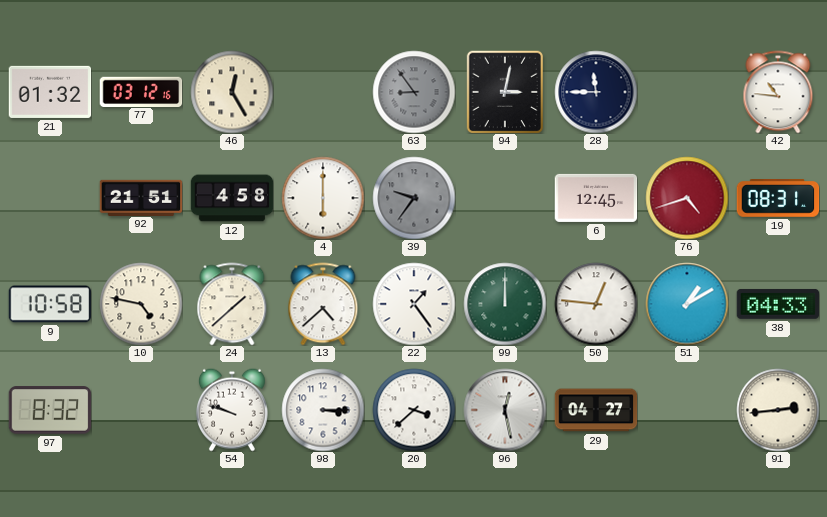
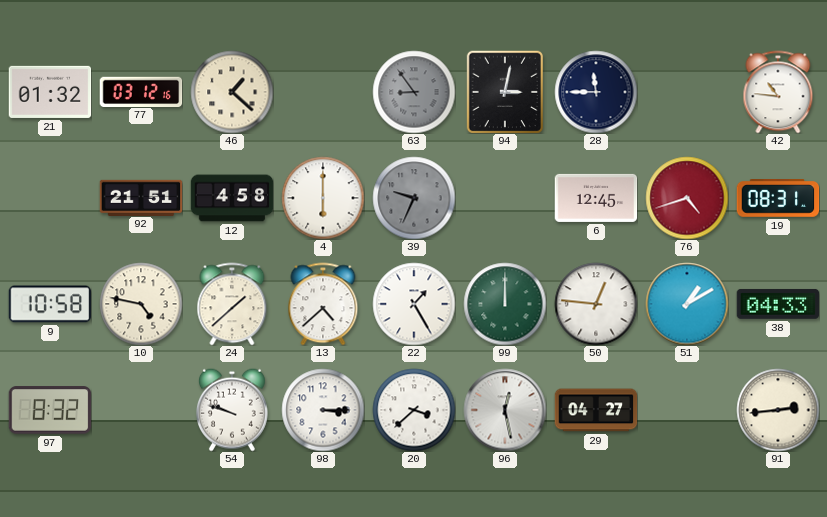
46: 12:25 -> 1:22
39: 9:36 -> 9:34
22: 1:24 -> 1:25
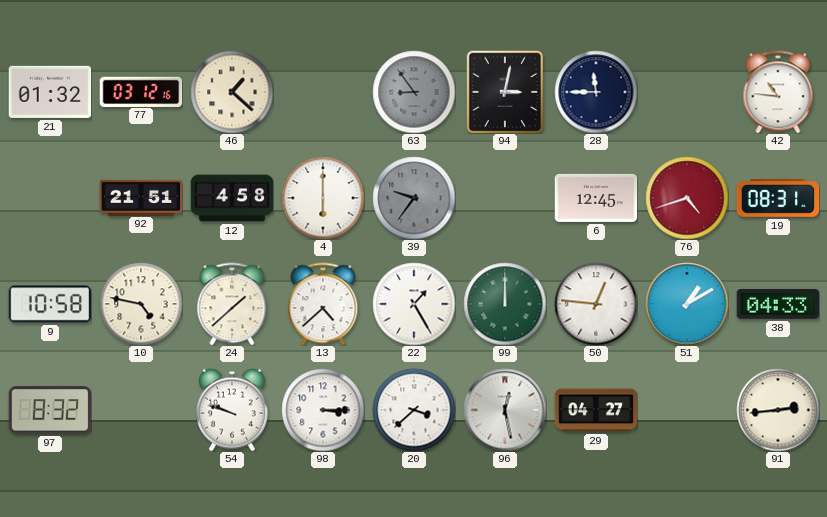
39: 9:34 -> 9:36
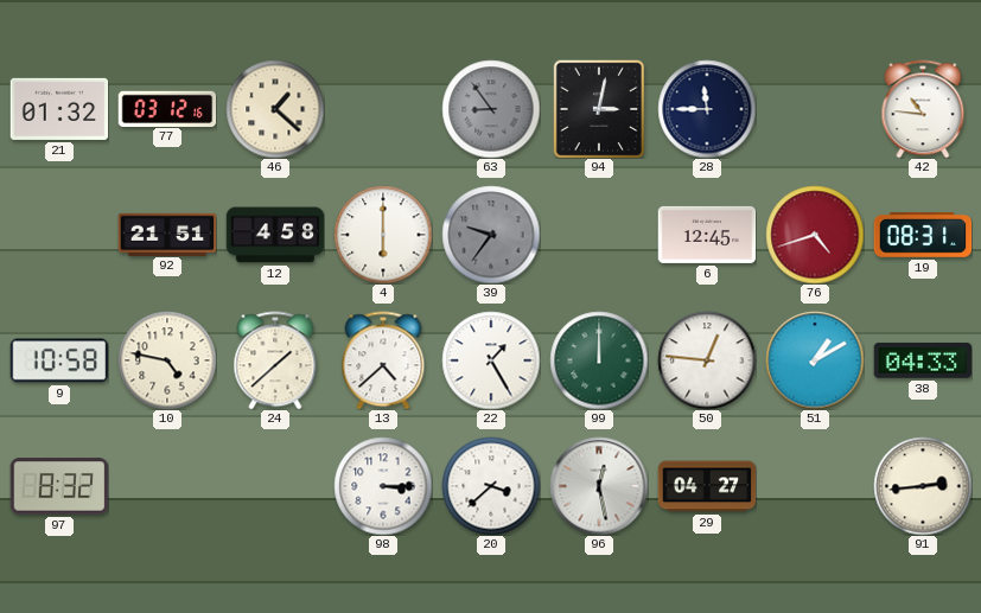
54: 9:48 -> none
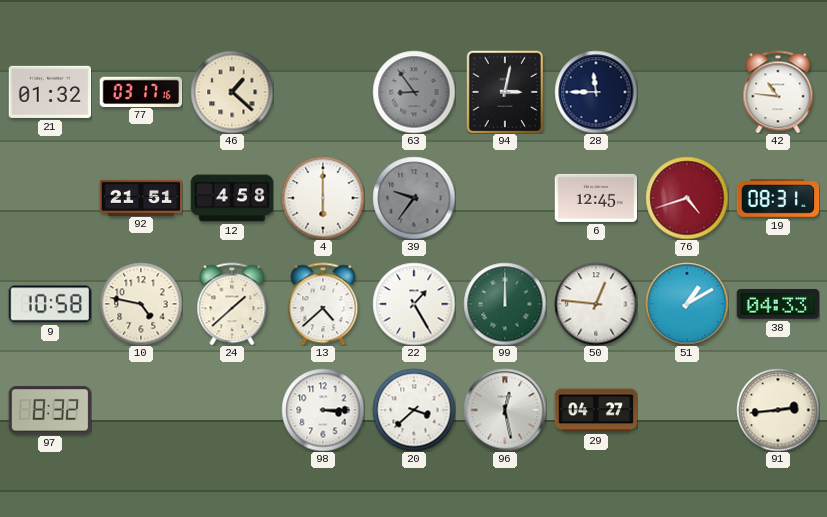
77: 03:12 -> 03:17
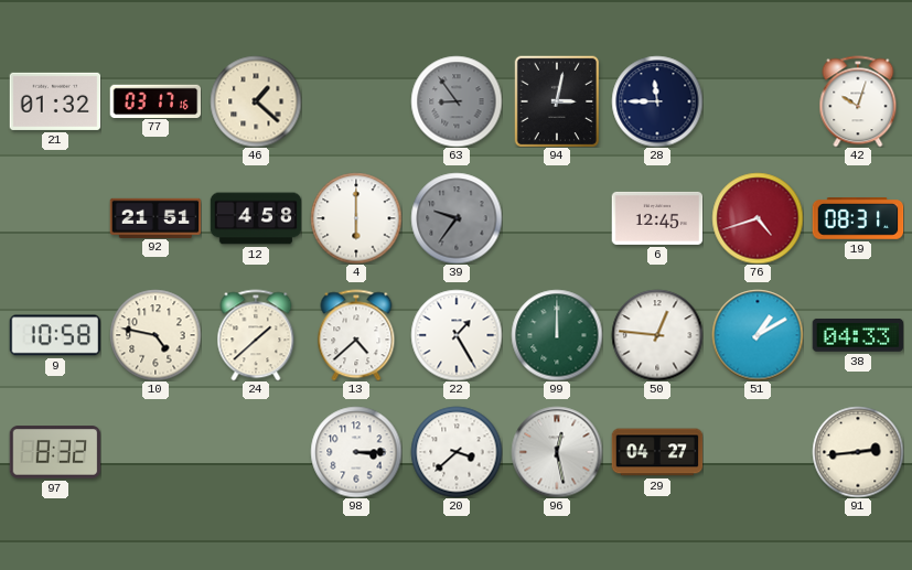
42: 10:46 -> 10:03
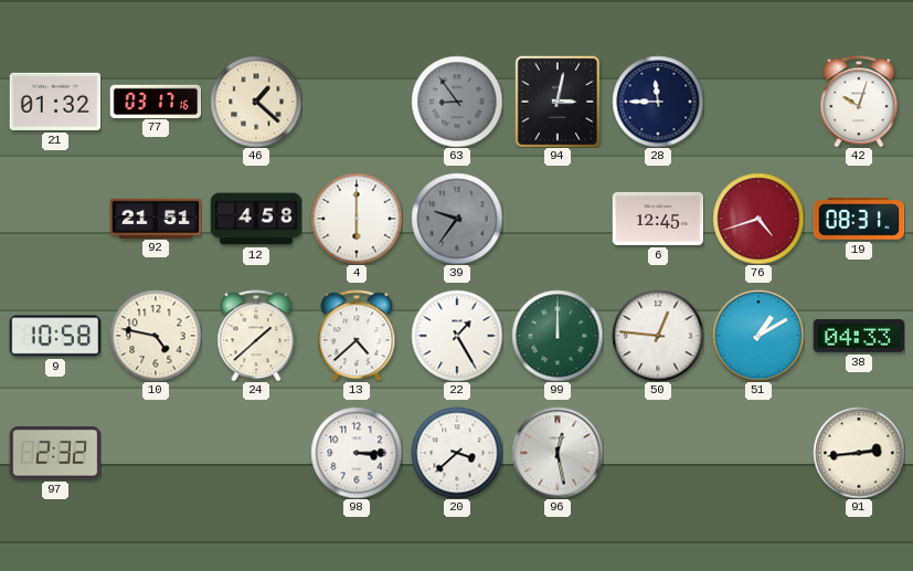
97: 8:32 -> 2:32
29: 04:27 -> none
